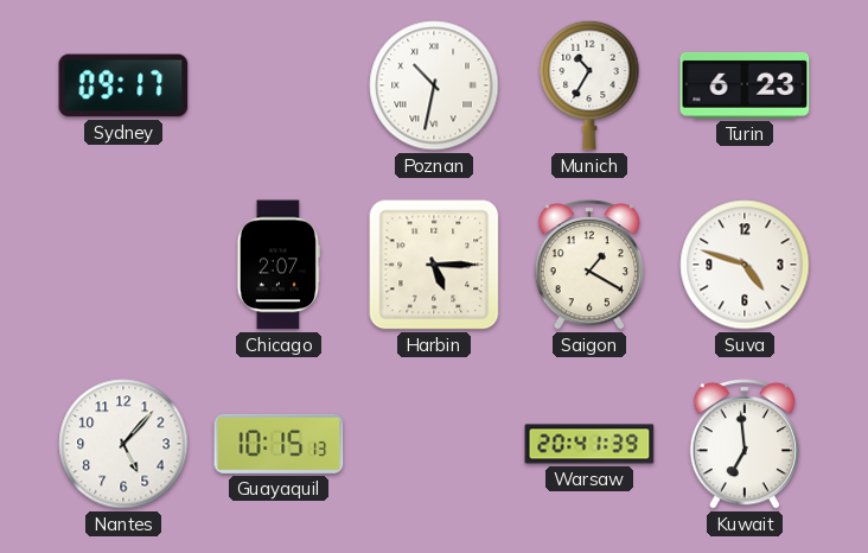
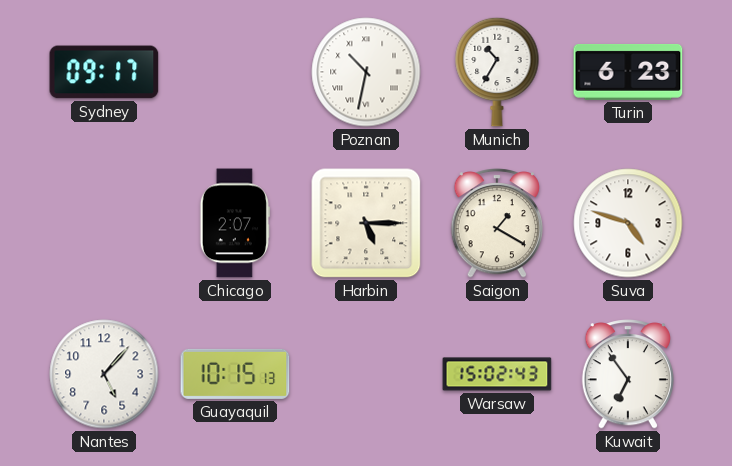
Warsaw: 20:41 -> 15:02
Kuwait: 6:59 -> 6:54
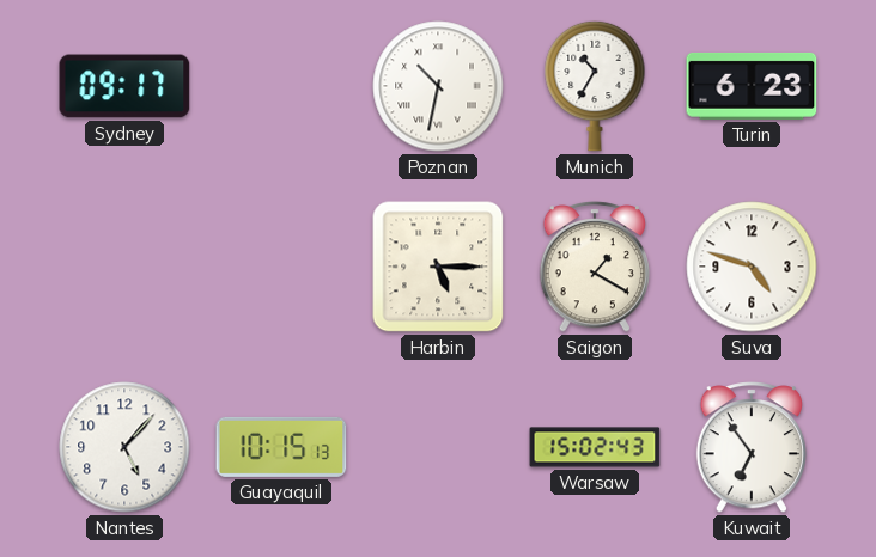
Chicago: 2:07 -> none
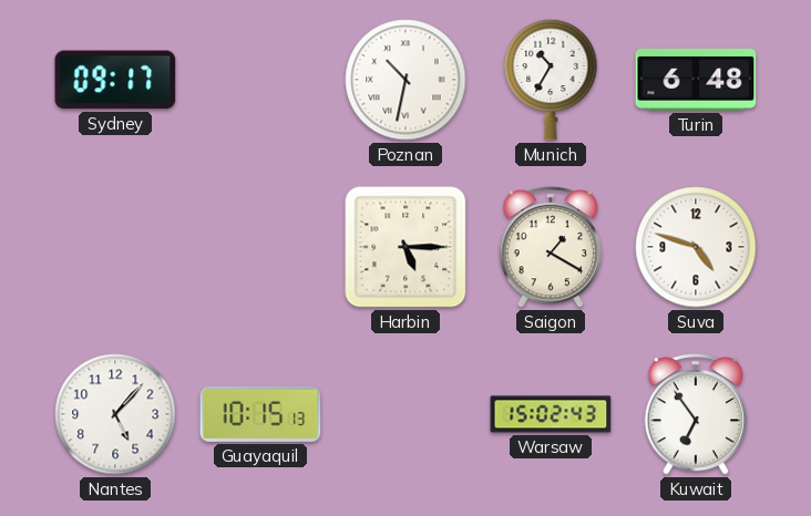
Turin: 6:23 -> 6:48
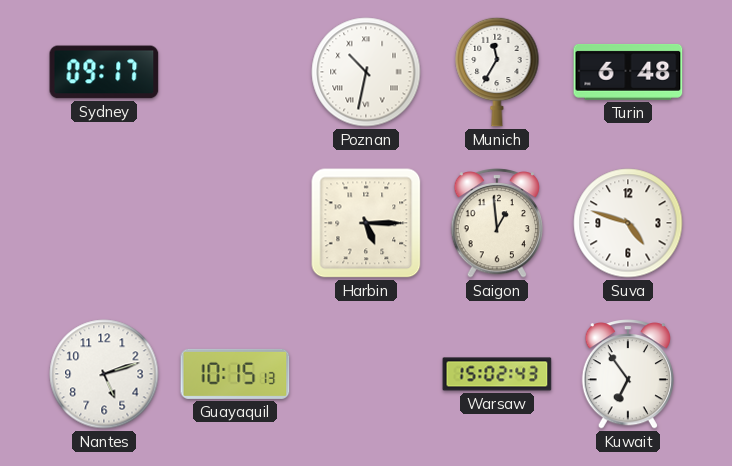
Munich: 10:35 -> 11:35
Saigon: 1:20 -> 12:59
Nantes: 5:07 -> 5:12
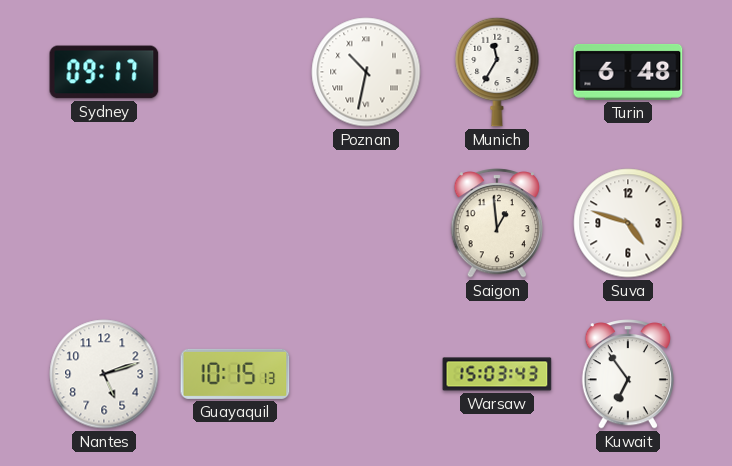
Harbin: 5:15 -> none
Warsaw: 15:02 -> 15:03
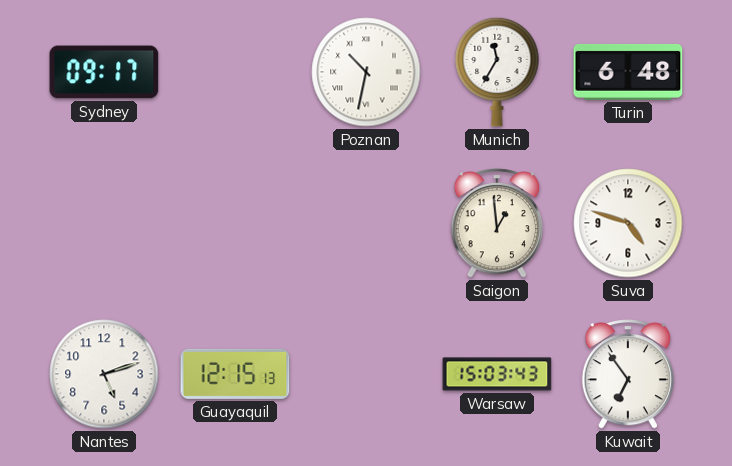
Guayaquil: 10:15 -> 12:15
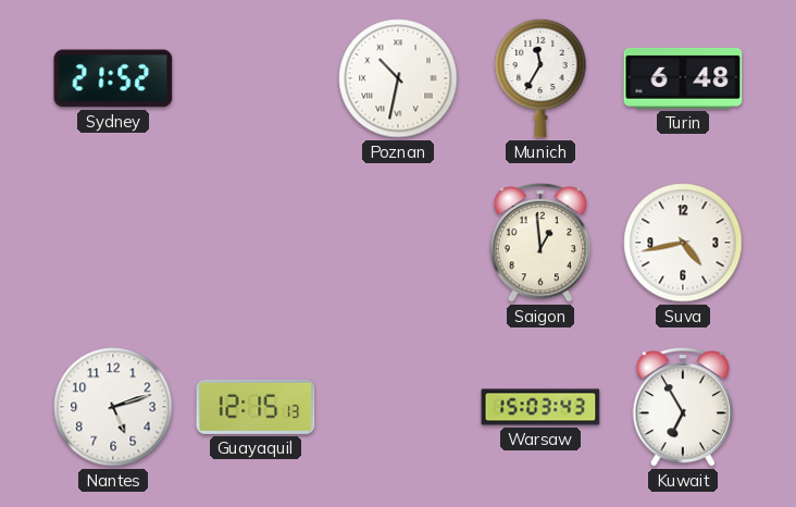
Sydney: 09:17 -> 21:52
Suva: 4:48 -> 4:43
Kuwait: 6:54 -> 6:55
